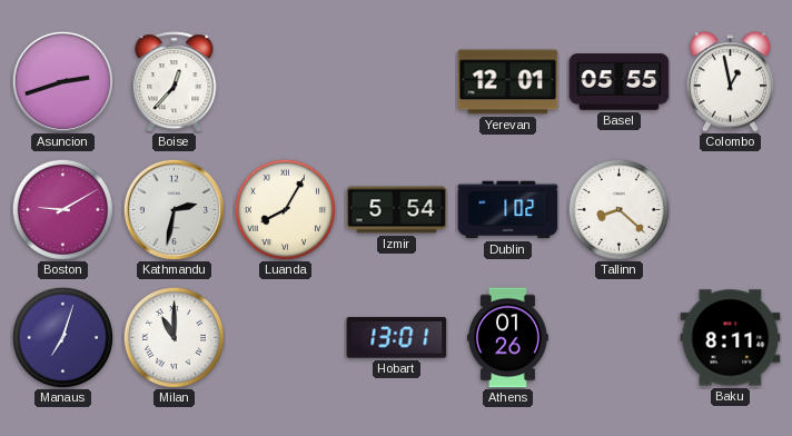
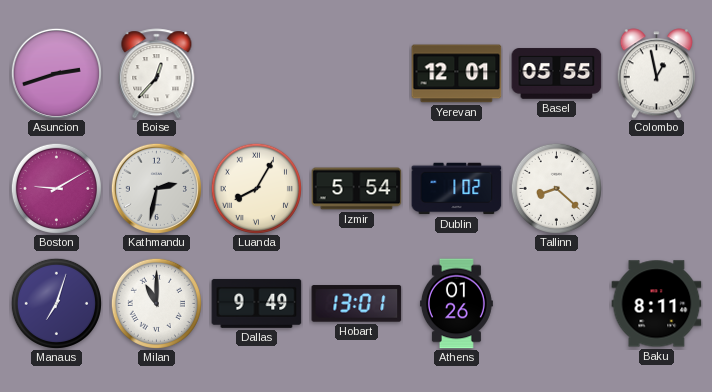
Dallas: none -> 9:49
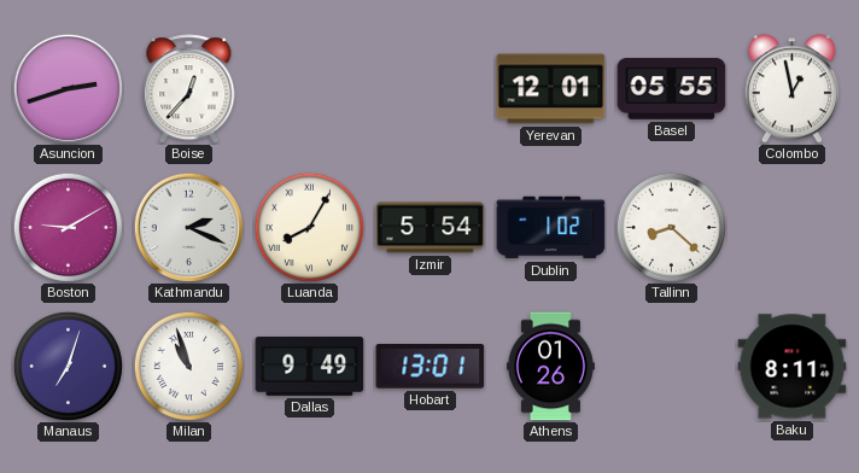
Kathmandu: 2:32 -> 2:19
Milan: 11:00 -> 10:57
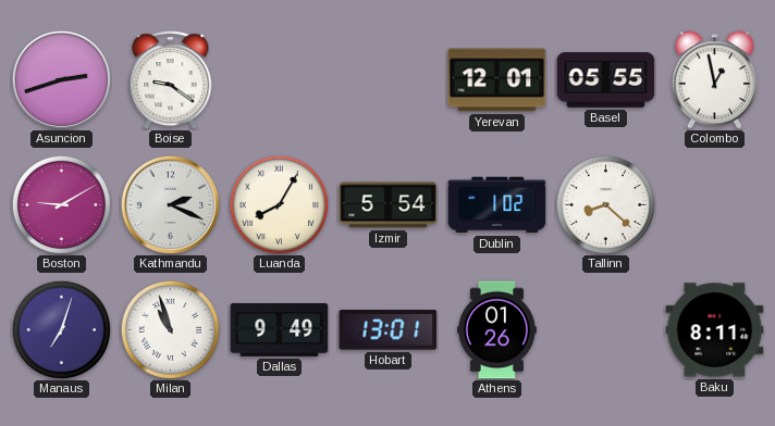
Boise: 12:37 -> 9:21
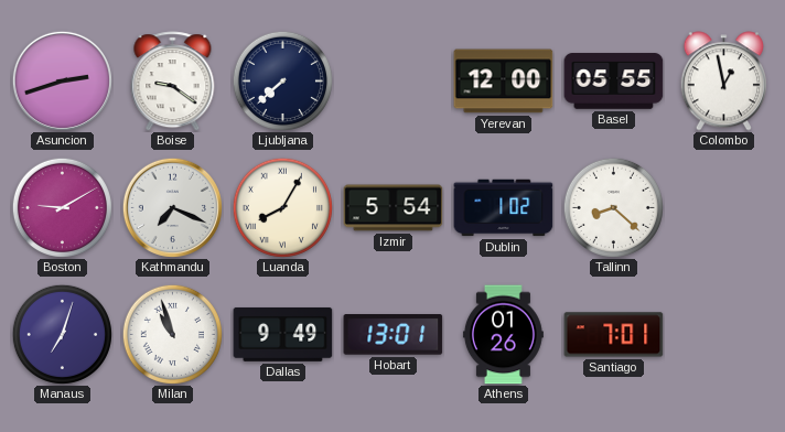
Ljubljana: none -> 7:38
Yerevan: 12:01 -> 12:00
Kathmandu: 2:19 -> 7:19
Santiago: none -> 7:01
Baku: 8:11 -> none
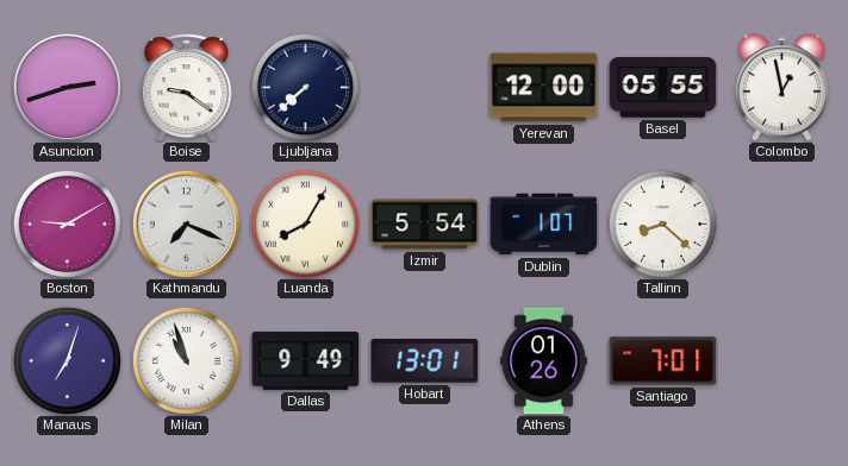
Dublin: 1:02 -> 1:07
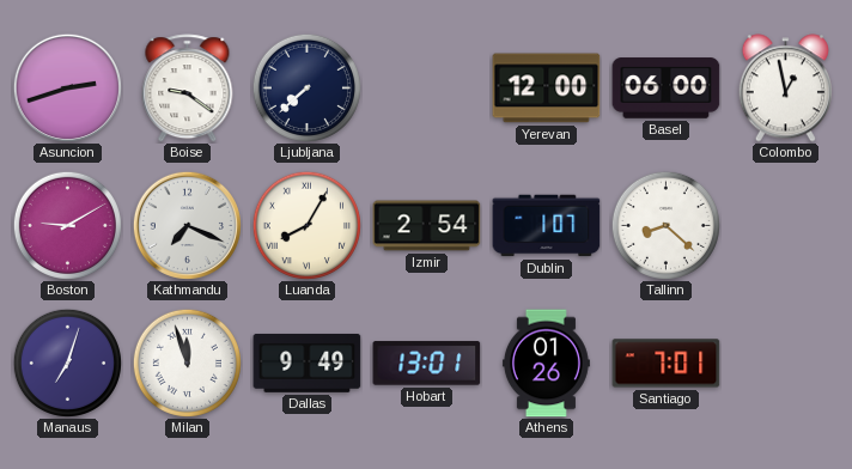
Basel: 05:55 -> 06:00
Izmir: 5:54 -> 2:54
Milan: 10:57 -> 11:57
